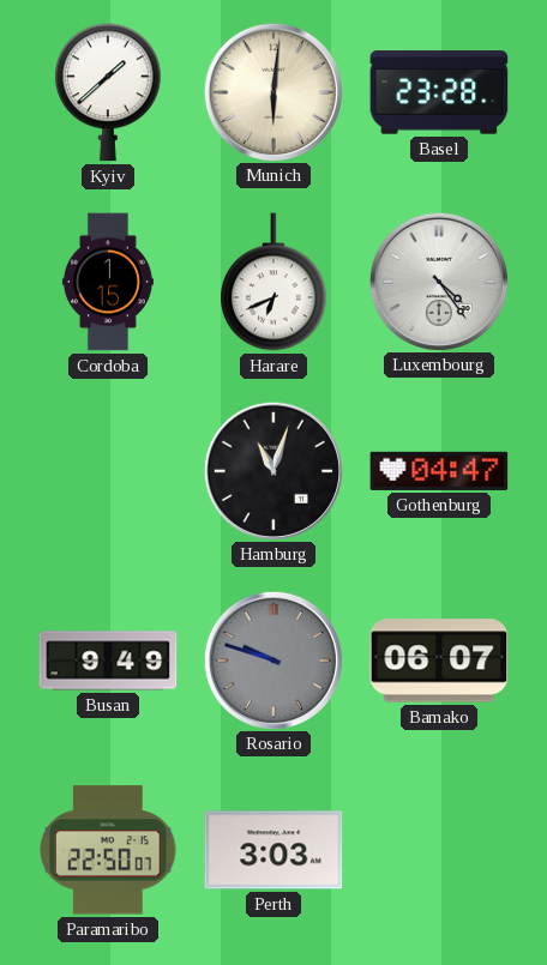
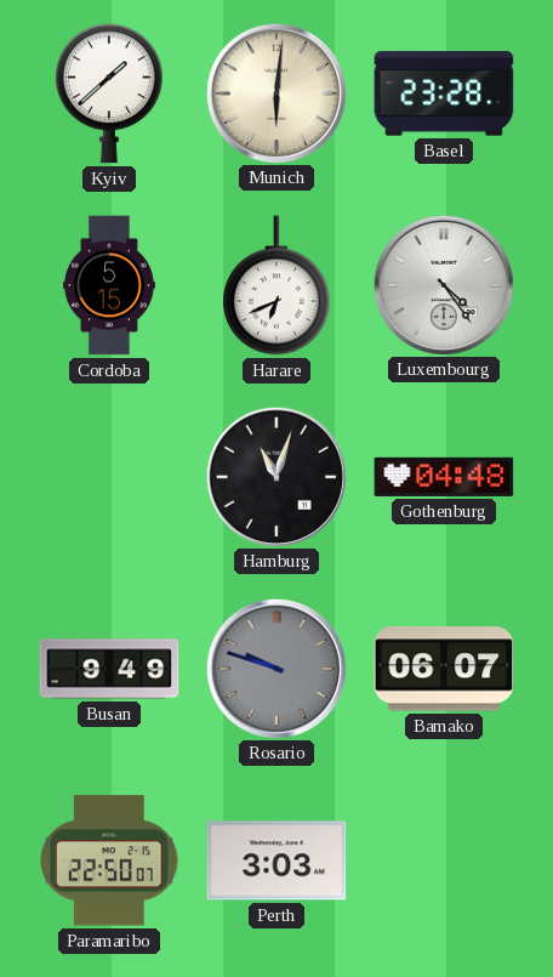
Cordoba: 1:15 -> 5:15
Gothenburg: 04:47 -> 04:48
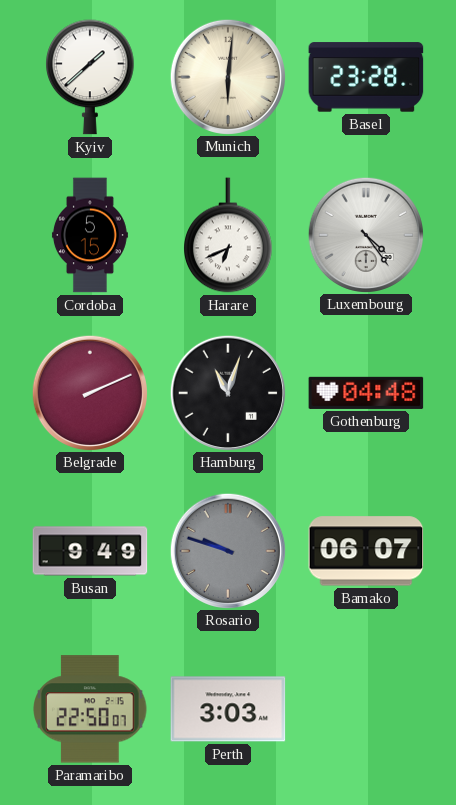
Belgrade: none -> 2:11
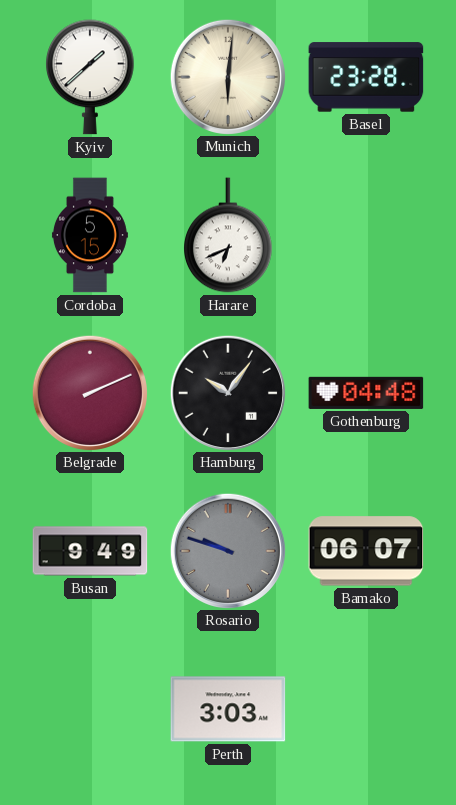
Luxembourg: 4:24 -> none
Hamburg: 11:03 -> 10:06
Paramaribo: 22:50 -> none
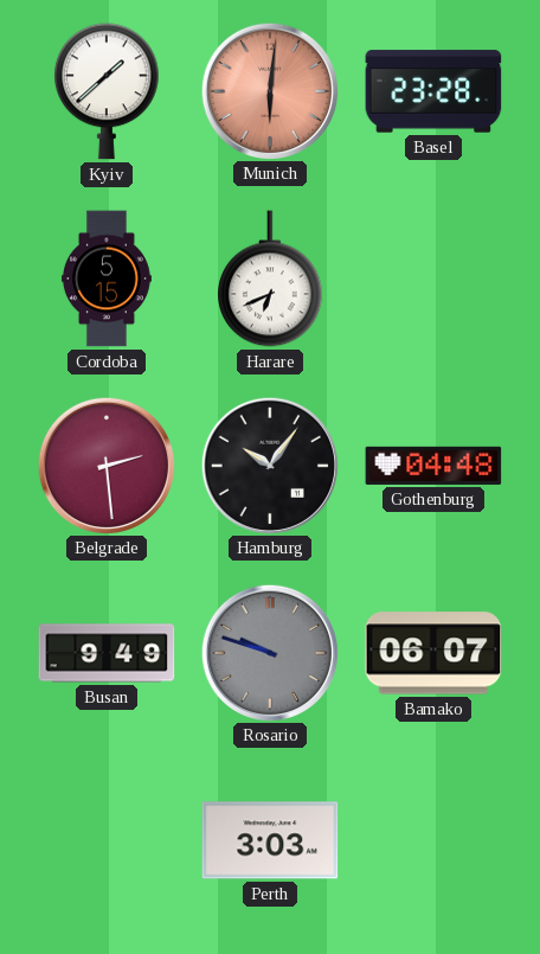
Munich dial: cream -> salmon
Belgrade: 2:11 -> 2:29
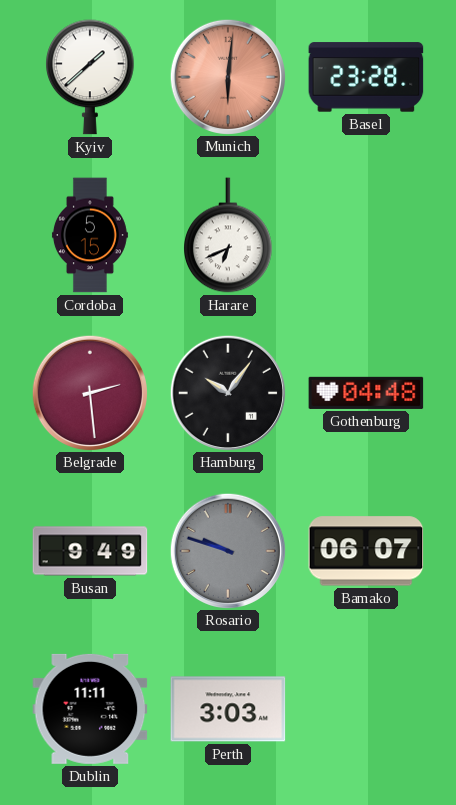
Dublin: none -> 11:11
